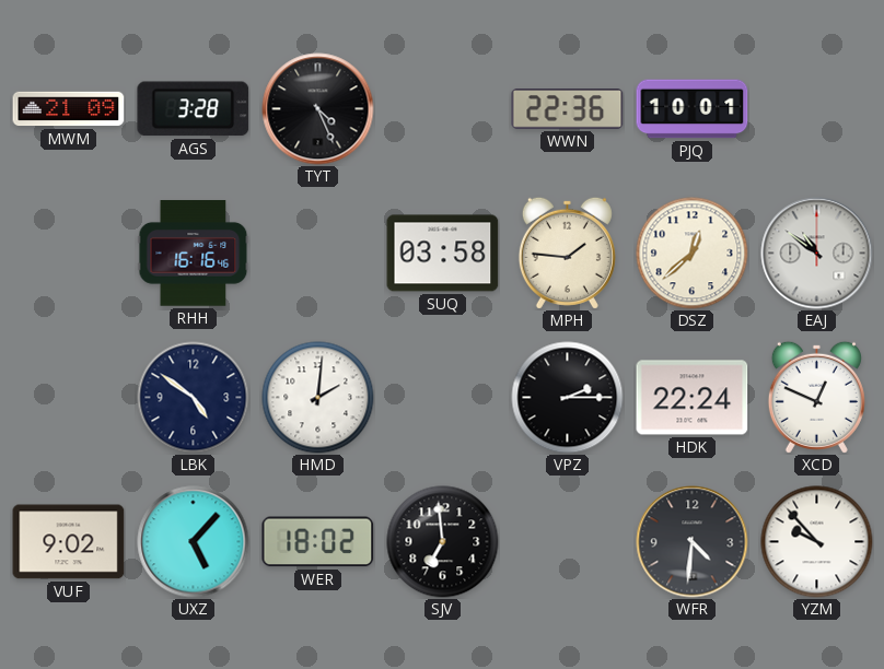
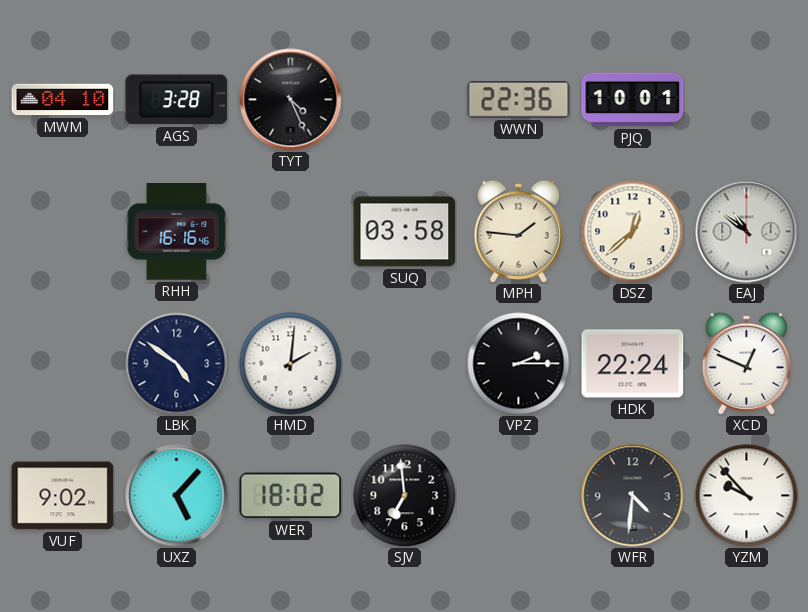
MWM: 21:09 -> 04:10
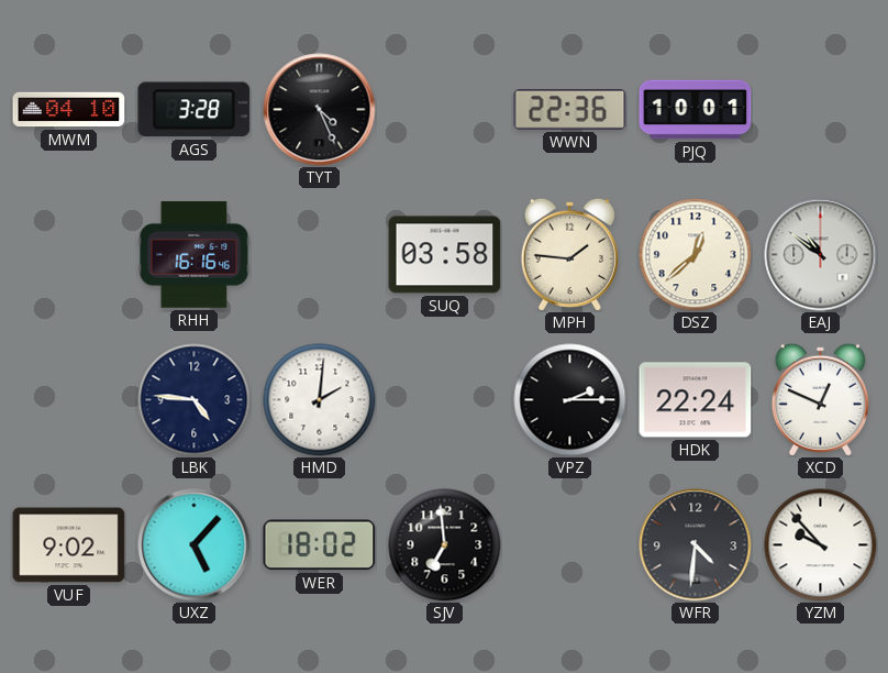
LBK: 4:51 -> 4:46
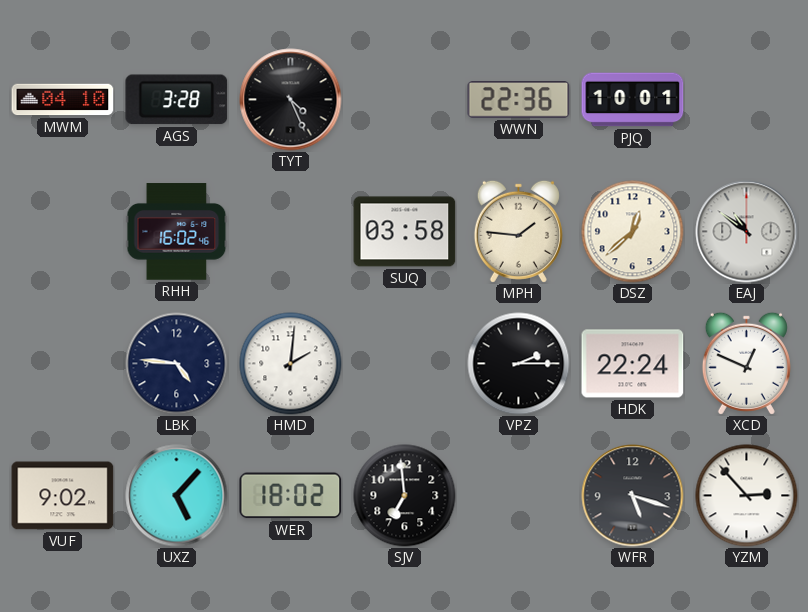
RHH: 16:16 -> 16:02
WFR: 4:31 -> 5:18
YZM: 9:53 -> 2:53
